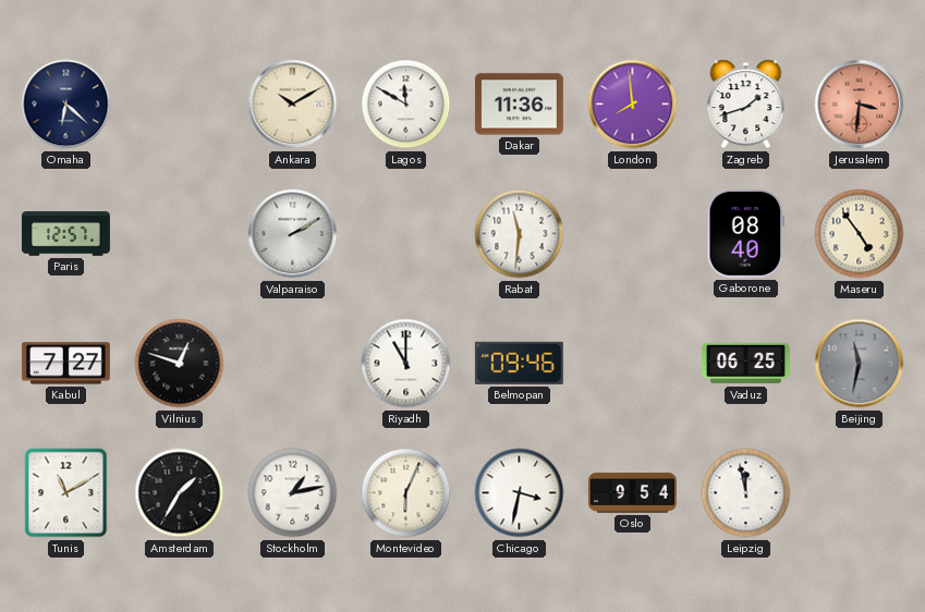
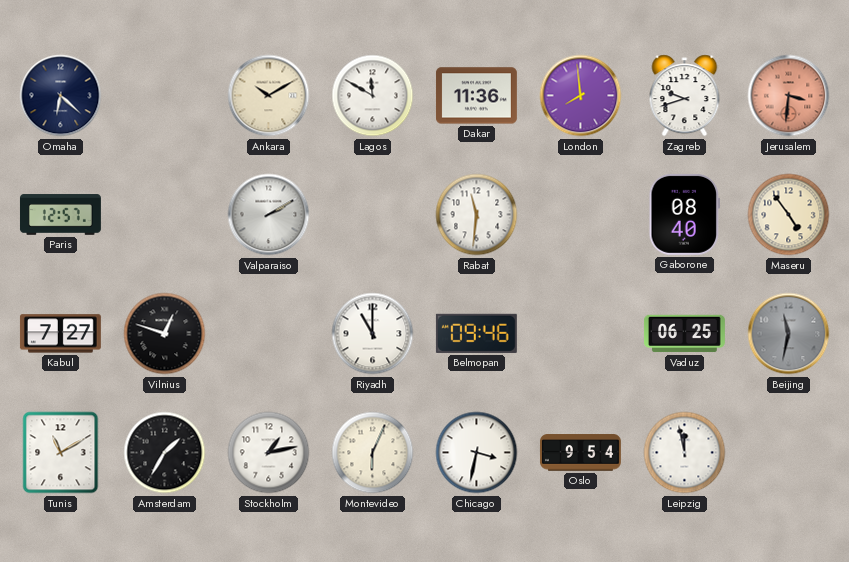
Zagreb: 1:42 -> 9:42
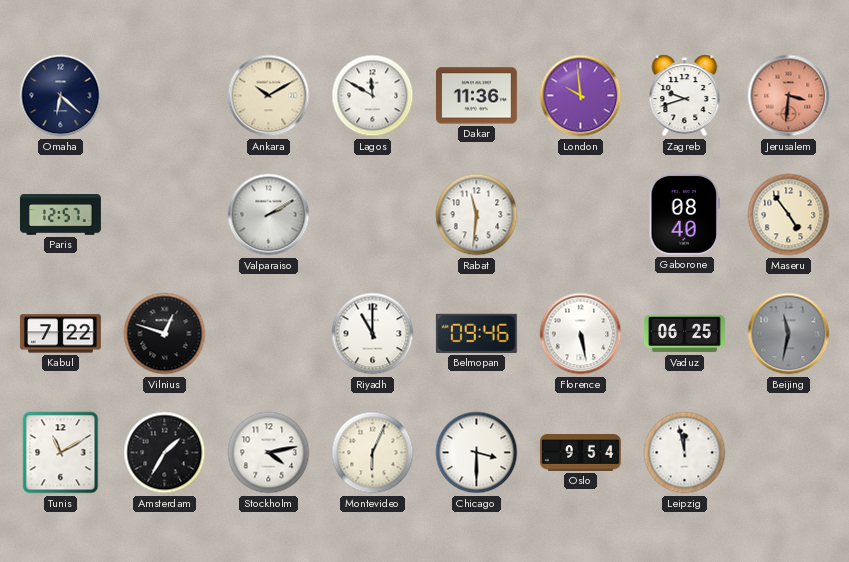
London: 7:59 -> 9:59
Kabul: 7:27 -> 7:22
Florence: none -> 5:28
Stockholm: 1:13 -> 4:13
Chicago: 3:32 -> 3:30
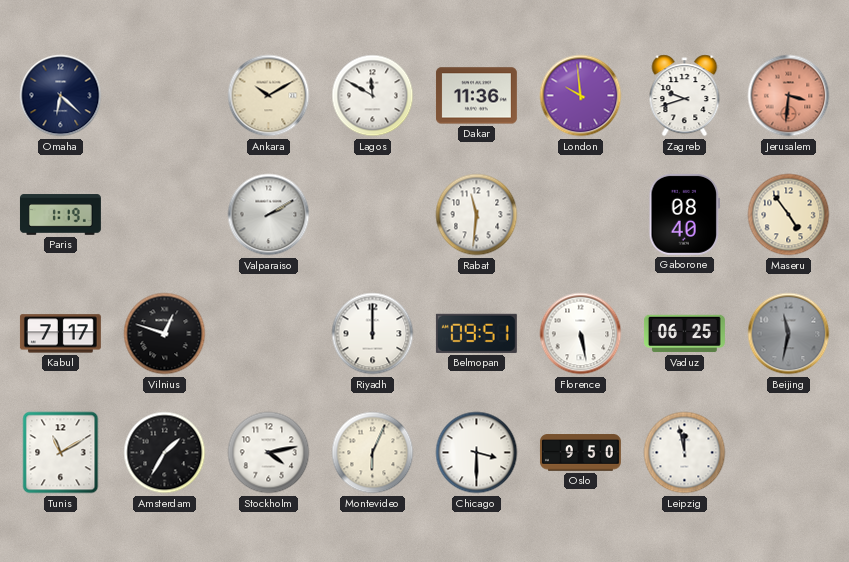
Paris: 12:57 -> 1:19
Kabul: 7:22 -> 7:17
Riyadh: 11:00 -> 12:00
Belmopan: 09:46 -> 09:51
Oslo: 9:54 -> 9:50
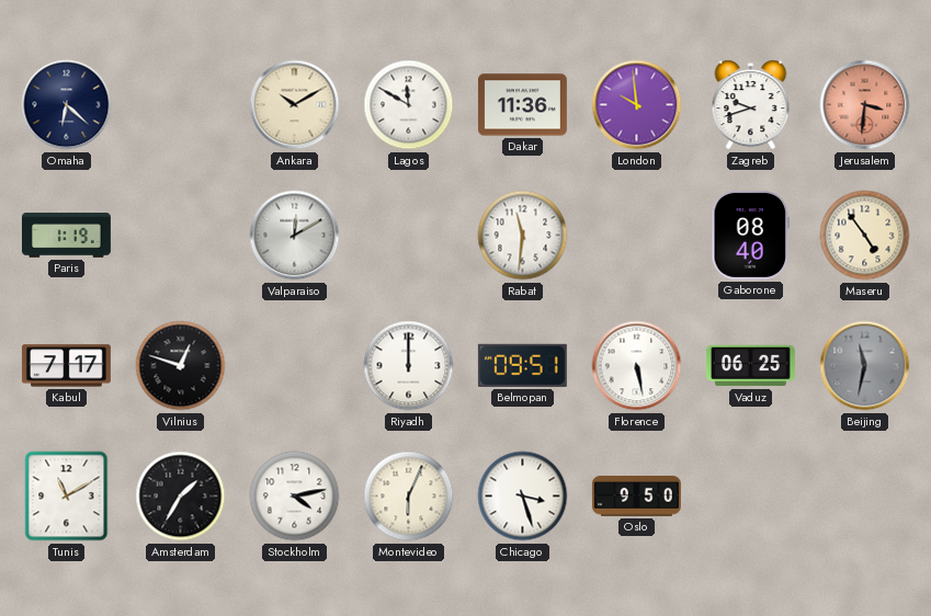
Valparaiso: 2:10 -> 12:10
Chicago: 3:30 -> 3:27
Leipzig: 11:58 -> none
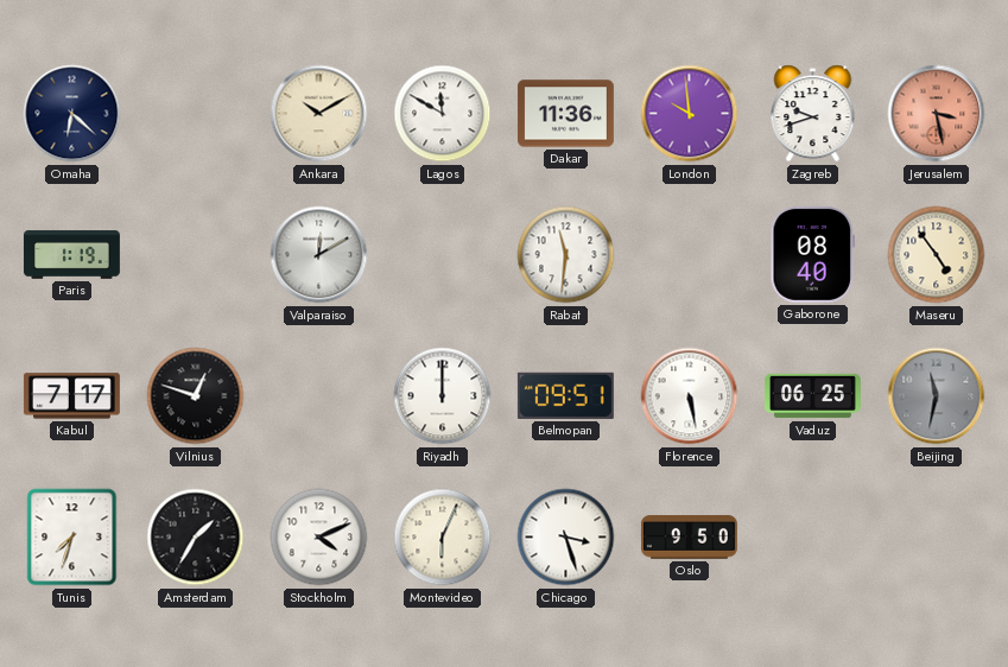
Jerusalem: 3:31 -> 3:28
Tunis: 11:10 -> 7:33
Stockholm: 4:13 -> 4:11
